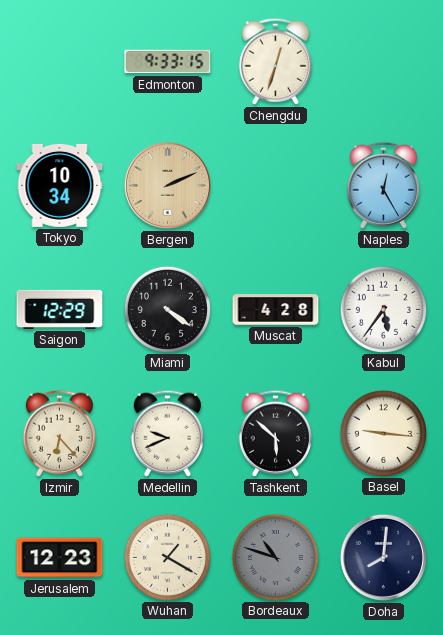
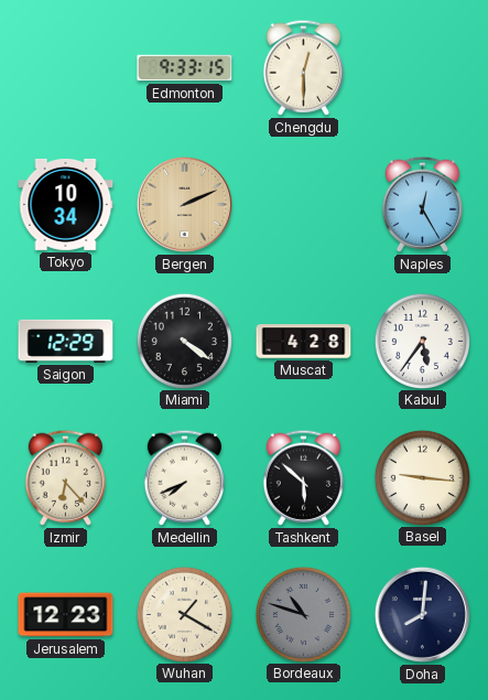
Chengdu: 12:33 -> 12:30
Medellin: 9:41 -> 7:41
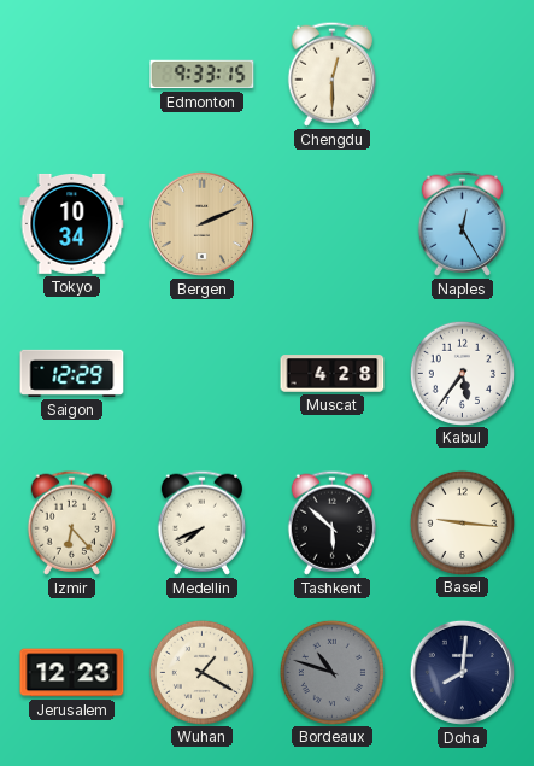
Miami: 4:21 -> none
